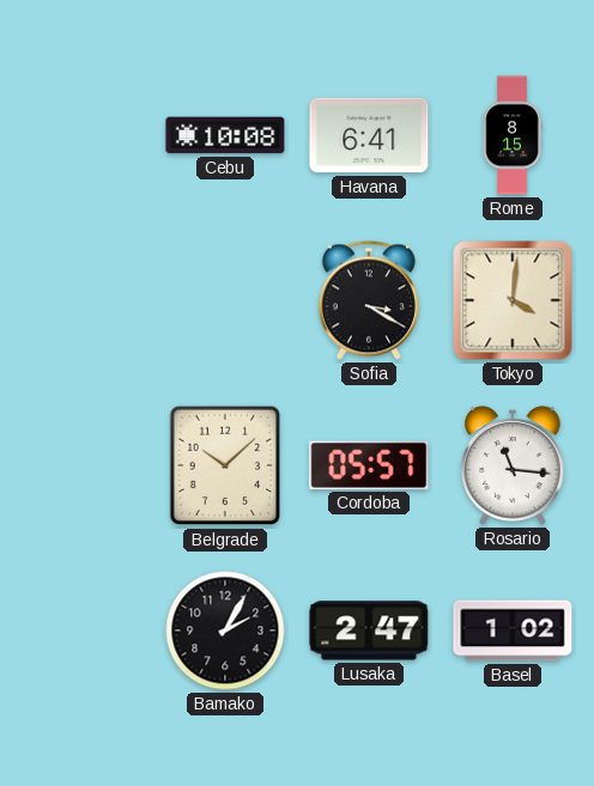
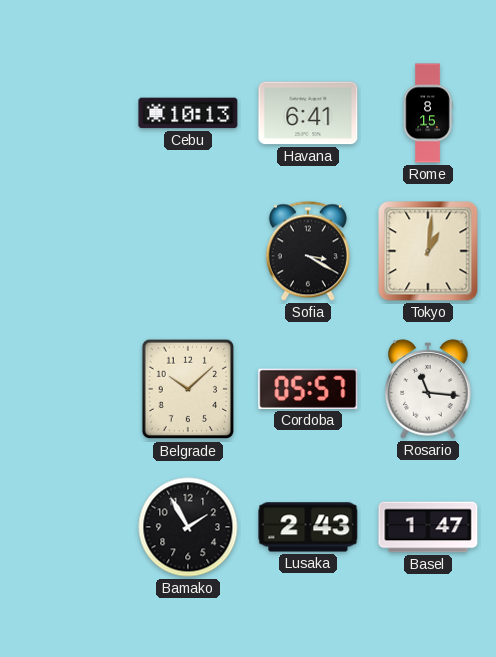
Cebu: 10:08 -> 10:13
Tokyo: 4:01 -> 1:01
Bamako: 2:05 -> 1:55
Lusaka: 2:47 -> 2:43
Basel: 1:02 -> 1:47
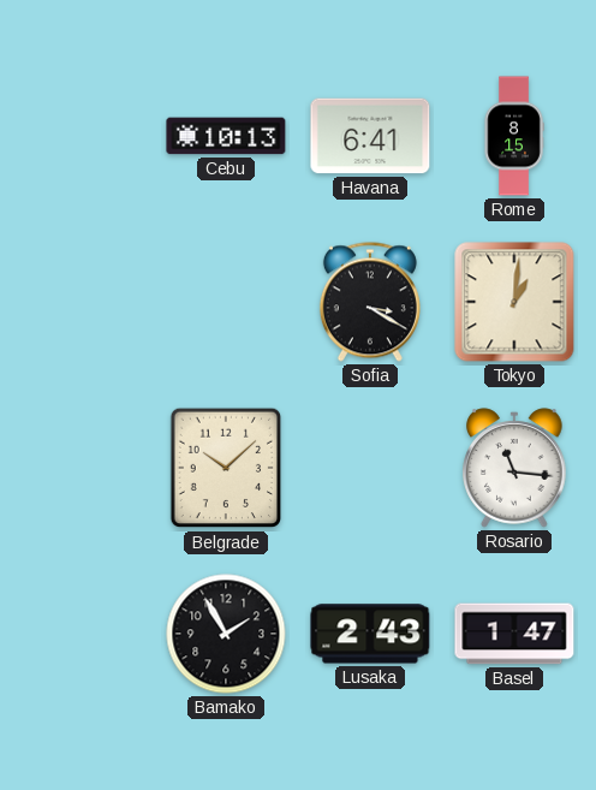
Cordoba: 05:57 -> none
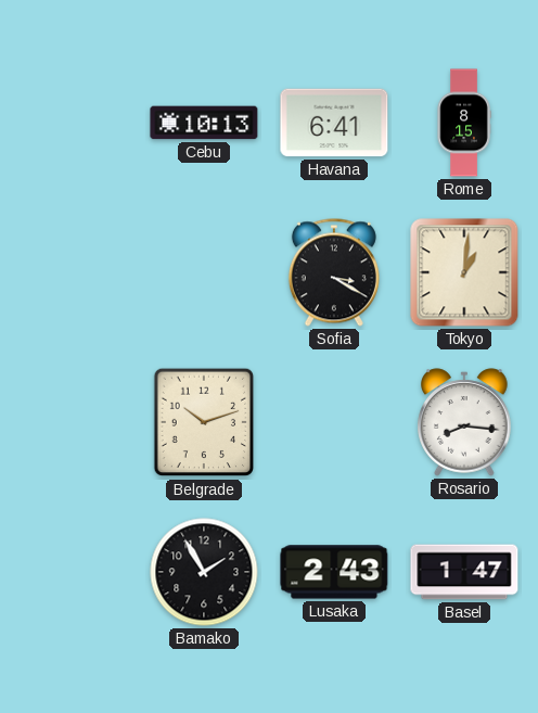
Belgrade: 10:08 -> 10:12
Rosario: 11:16 -> 8:16
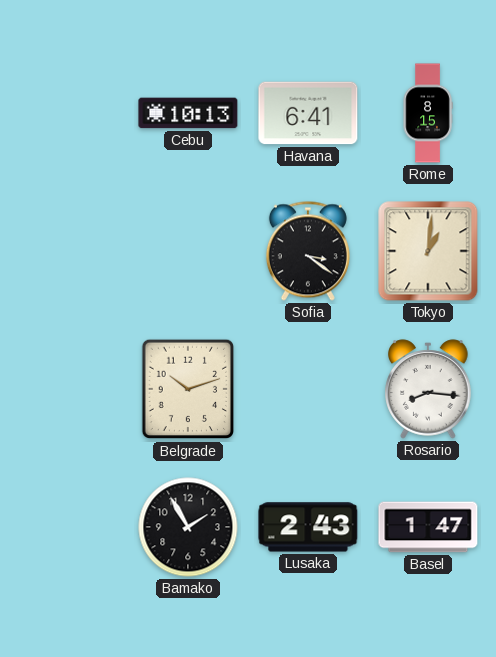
Sofia: 3:20 -> 3:21
